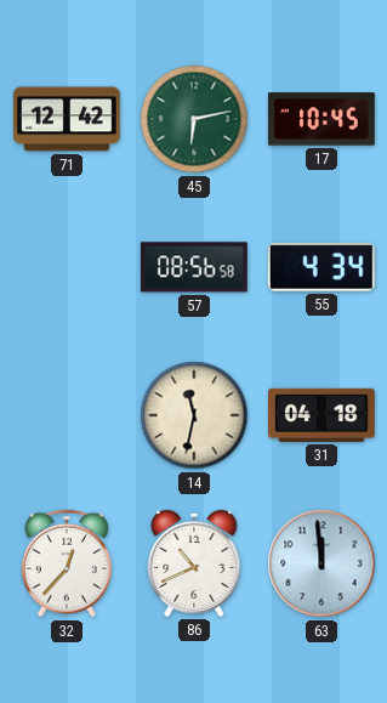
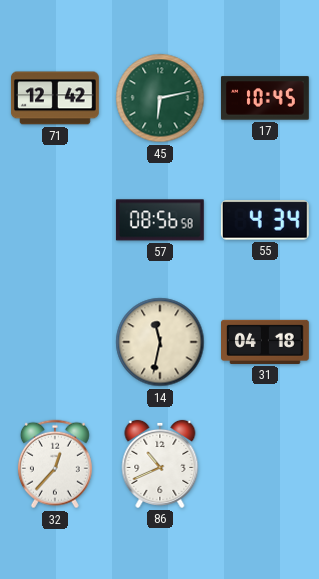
63: 11:59 -> none
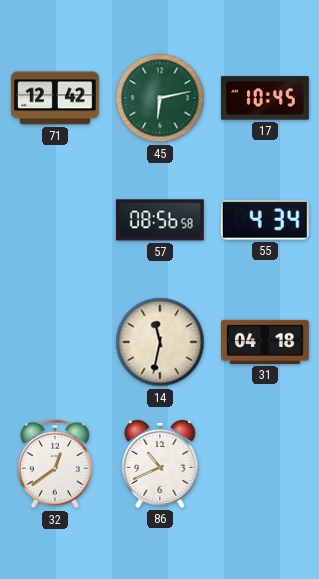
32: 12:37 -> 12:39
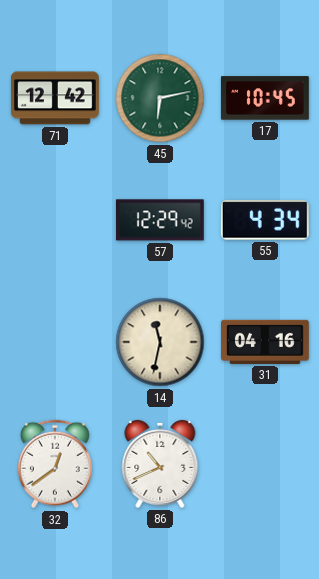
57: 08:56 -> 12:29
31: 04:18 -> 04:16
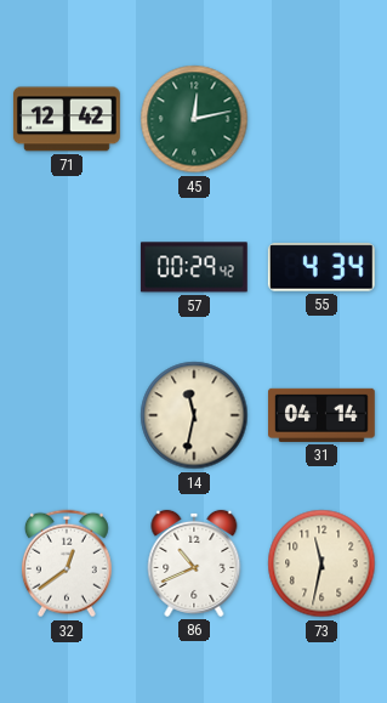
45: 6:13 -> 12:13
17: 10:45 -> none
57: 12:29 -> 00:29
31: 04:16 -> 04:14
73: none -> 11:32
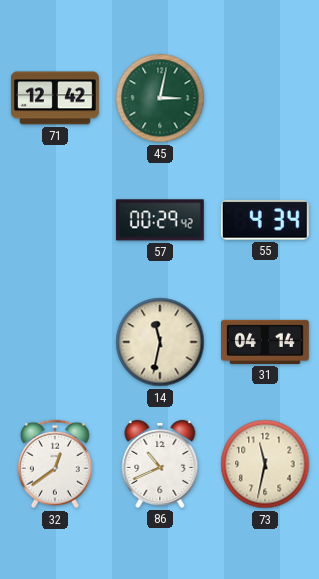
45: 12:13 -> 3:02
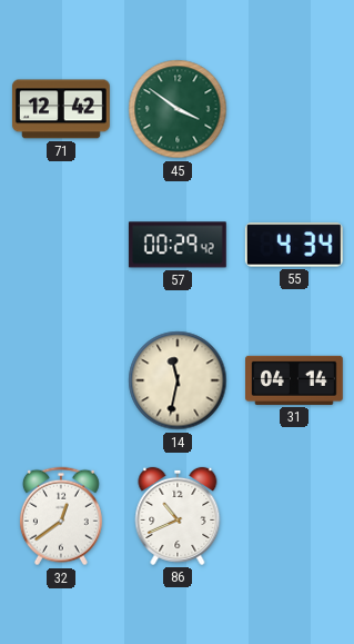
45: 3:02 -> 3:51
73: 11:32 -> none
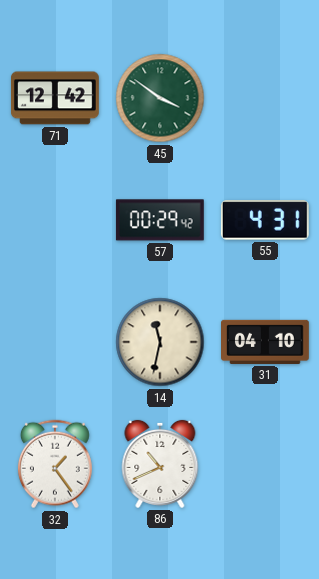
55: 4:34 -> 4:31
31: 04:14 -> 04:10
32: 12:39 -> 1:24
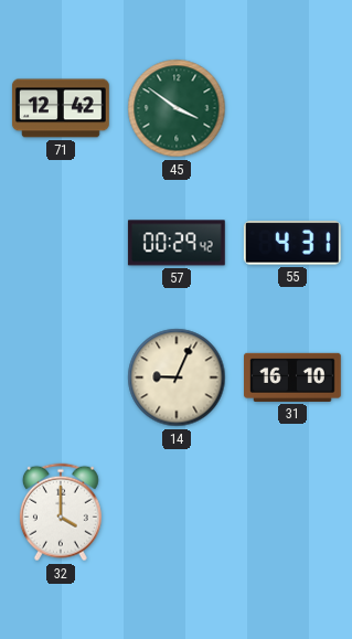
14: 11:32 -> 9:04
31: 04:10 -> 16:10
32: 1:24 -> 4:00
86: 10:41 -> none
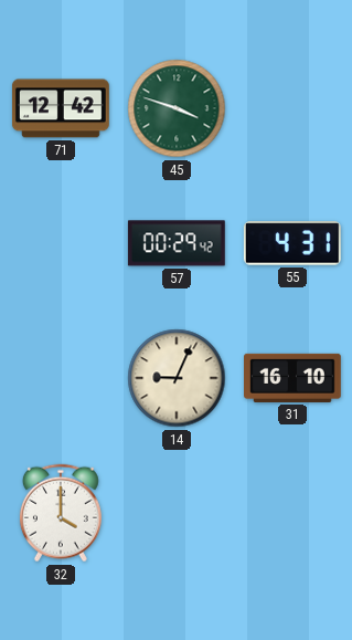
45: 3:51 -> 3:48
